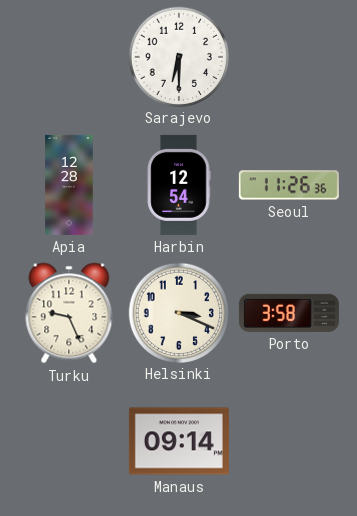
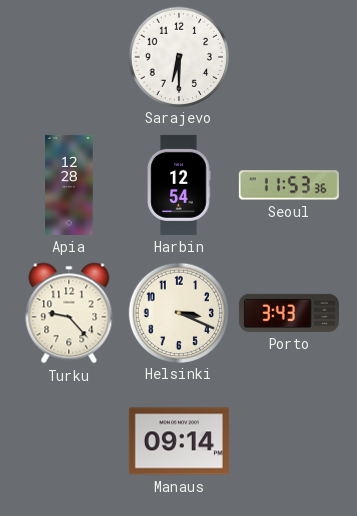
Seoul: 11:26 -> 11:53
Turku: 9:26 -> 9:23
Porto: 3:58 -> 3:43
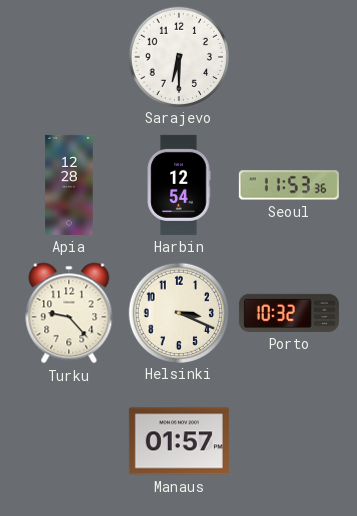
Porto: 3:43 -> 10:32
Manaus: 09:14 -> 01:57
